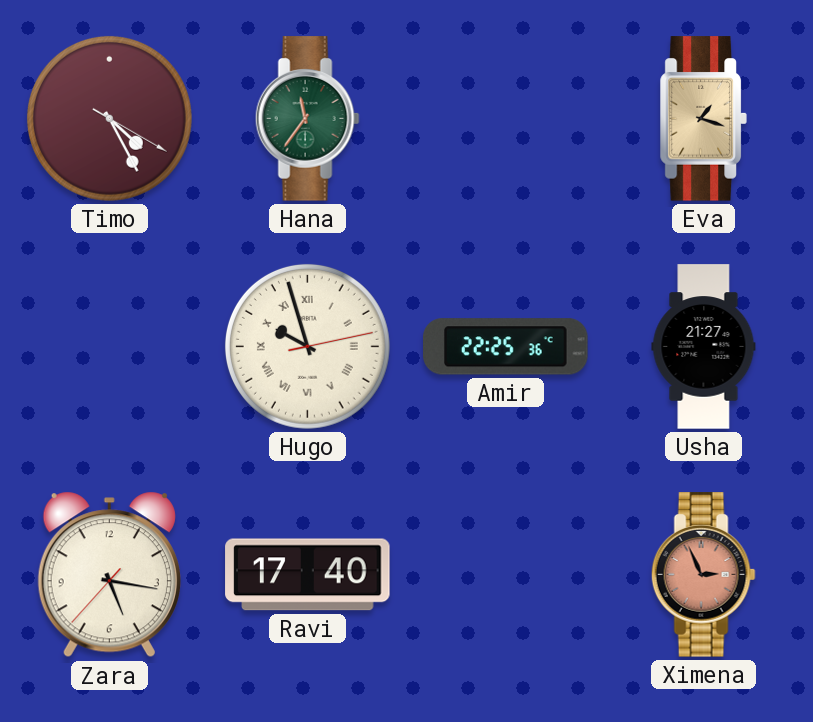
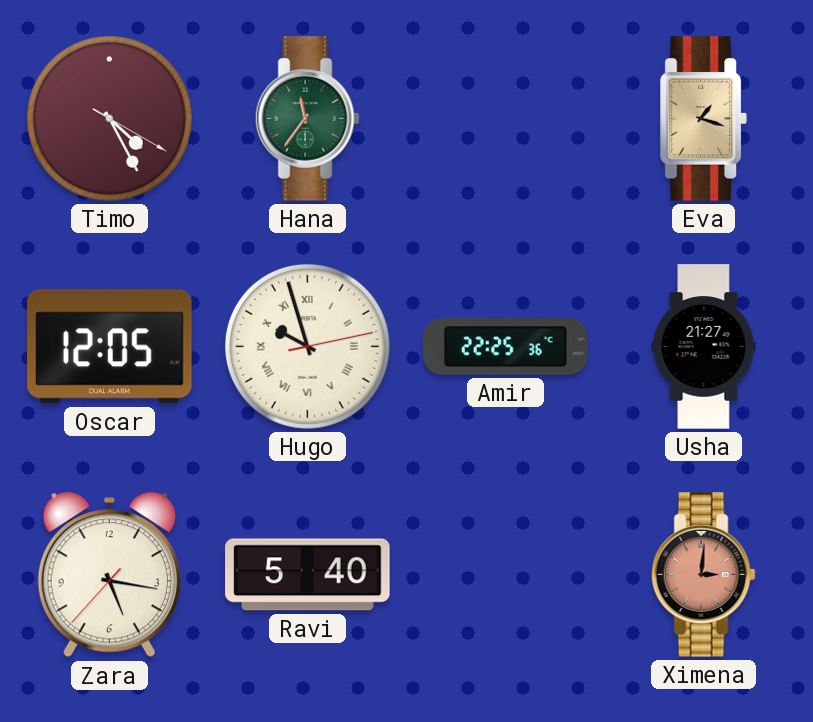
Oscar: none -> 12:05
Ravi: 17:40 -> 5:40
Ximena: 2:56 -> 3:01
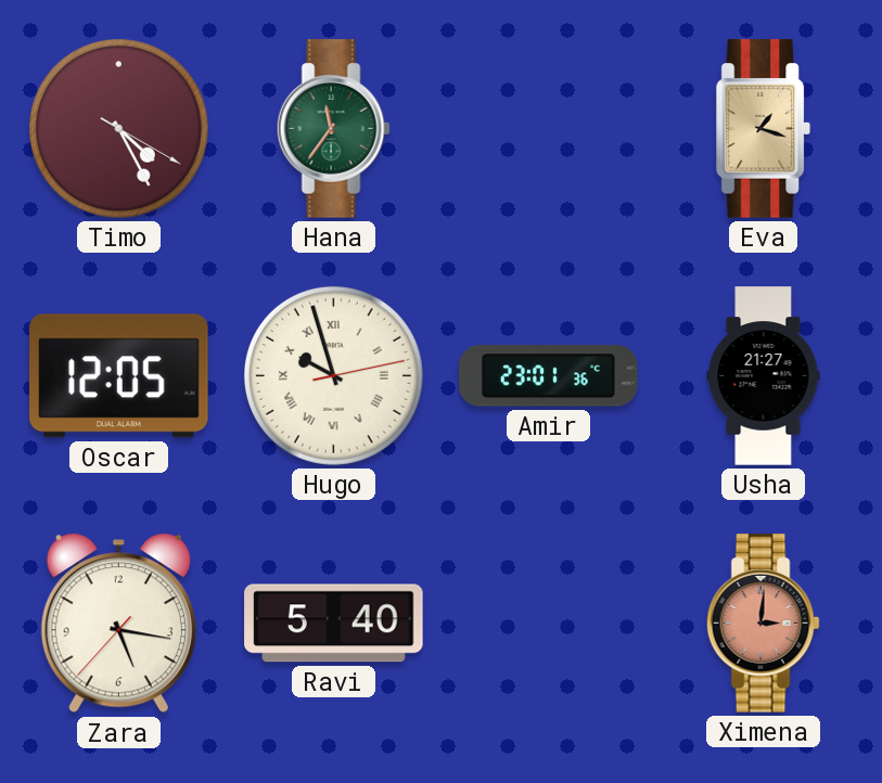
Amir: 22:25 -> 23:01
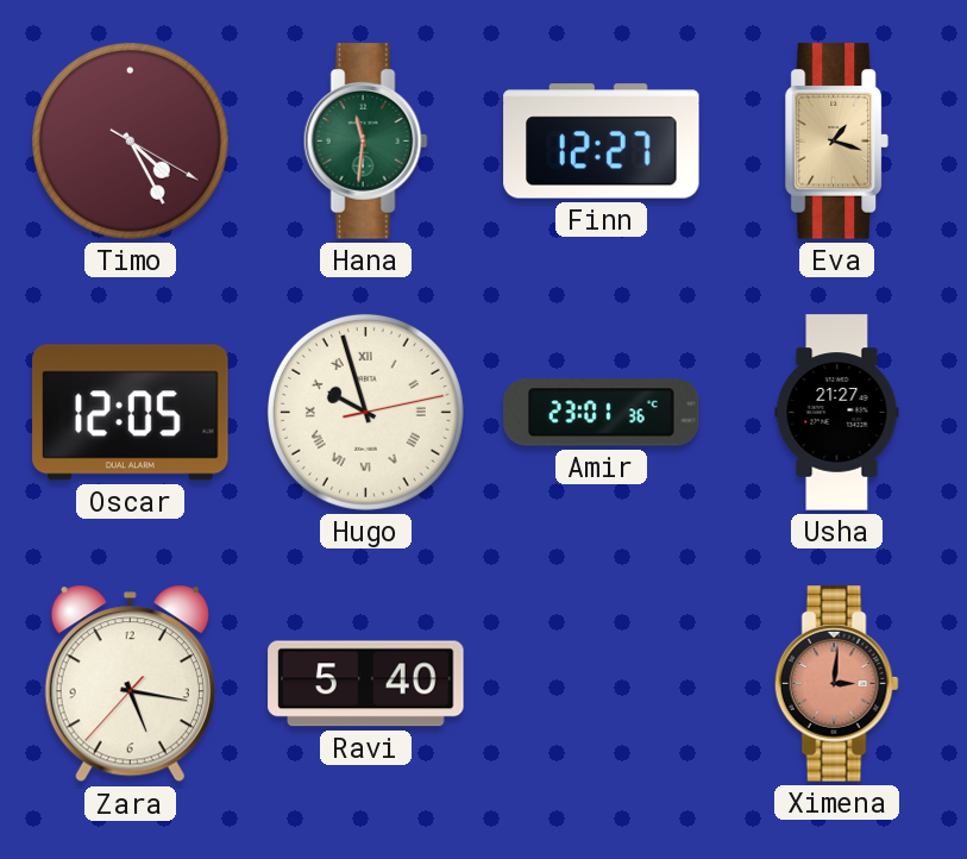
Hana: 11:36 -> 11:31
Finn: none -> 12:27
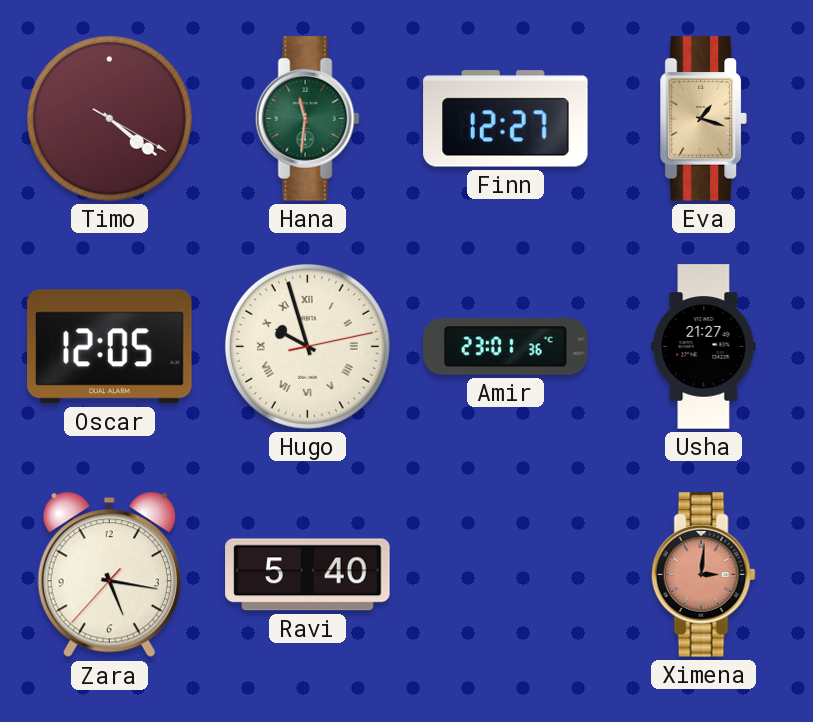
Timo: 4:25 -> 4:21
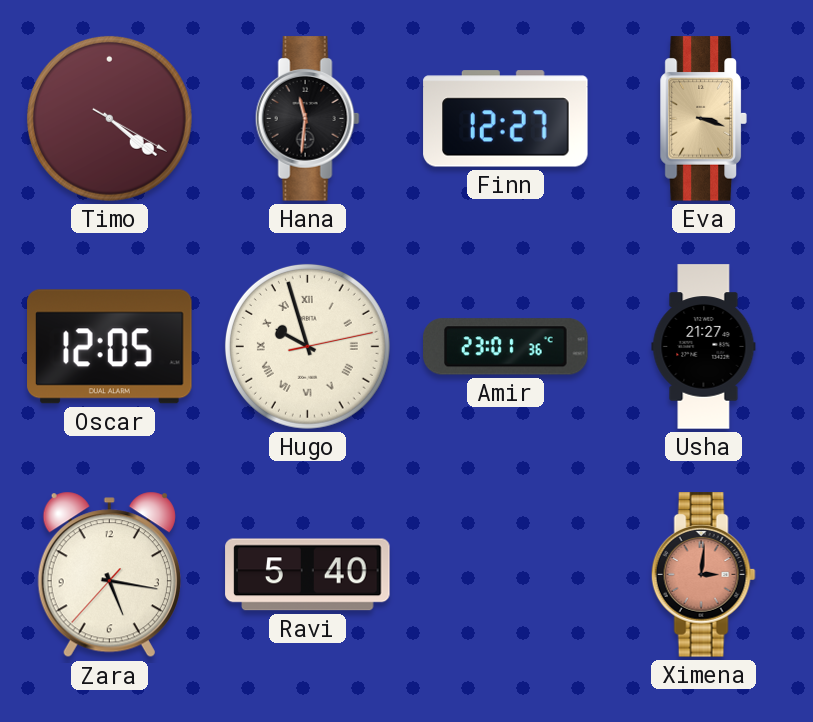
Hana dial: green -> black
Eva: 1:18 -> 3:18
